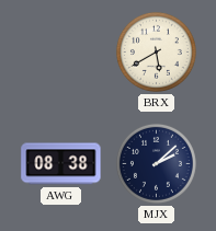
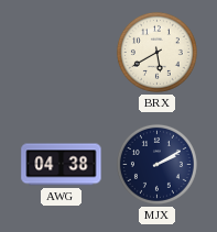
AWG: 08:38 -> 04:38
MJX: 2:08 -> 2:10
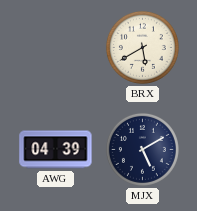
AWG: 04:38 -> 04:39
MJX: 2:10 -> 5:10
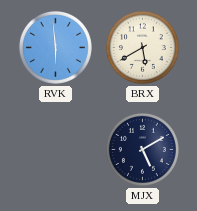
RVK: none -> 5:59
AWG: 04:39 -> none
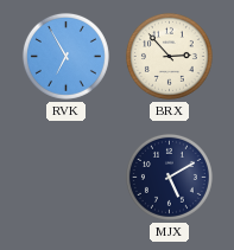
RVK: 5:59 -> 6:55
BRX: 5:40 -> 2:53
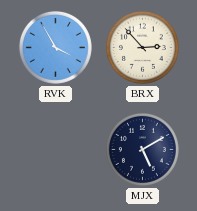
RVK: 6:55 -> 3:55
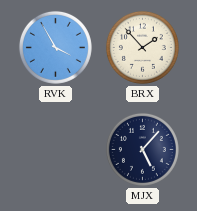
BRX: 2:53 -> 1:53
MJX: 5:10 -> 5:07
